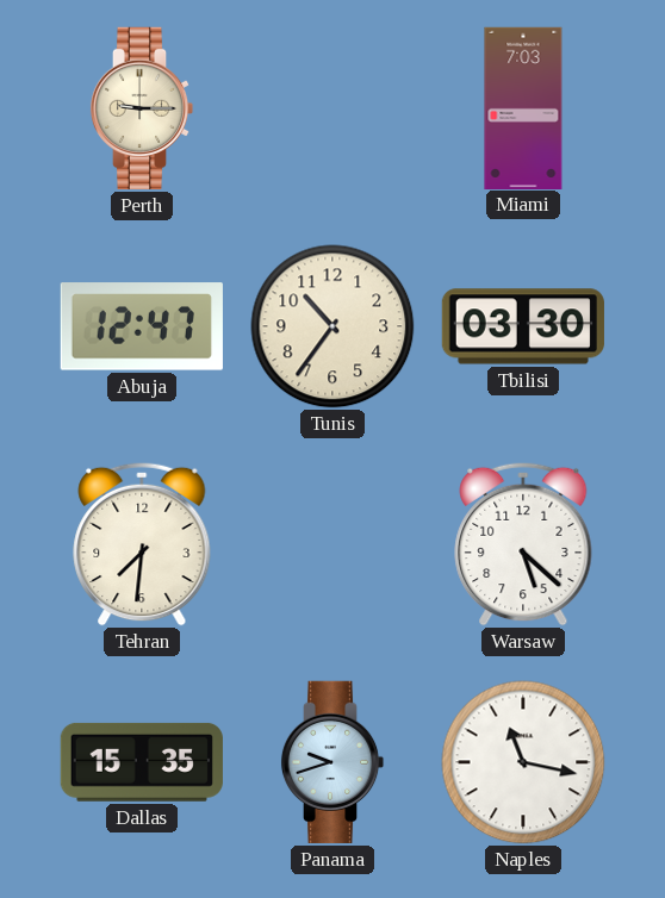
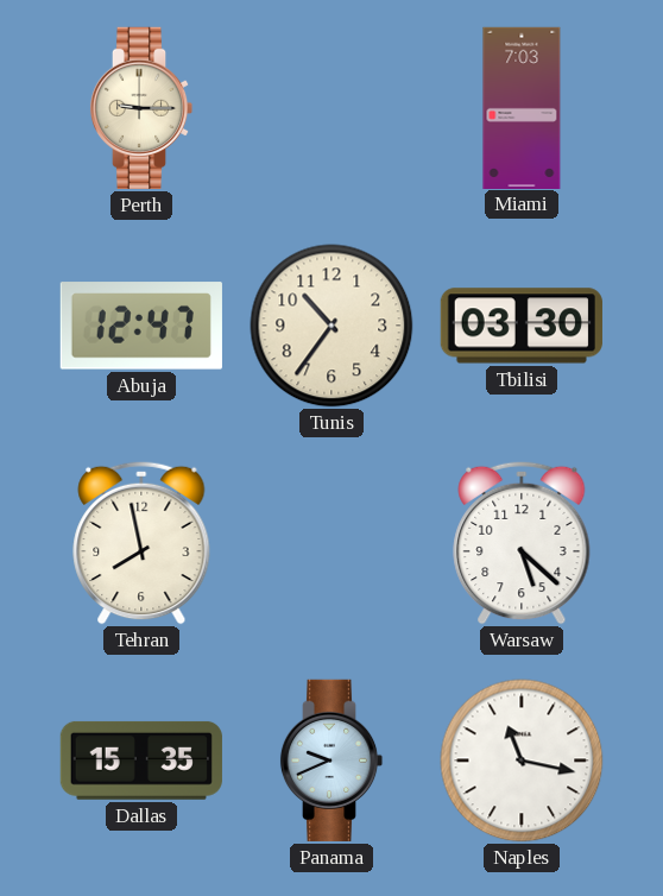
Tehran: 7:31 -> 7:58
Panama: 9:42 -> 9:41
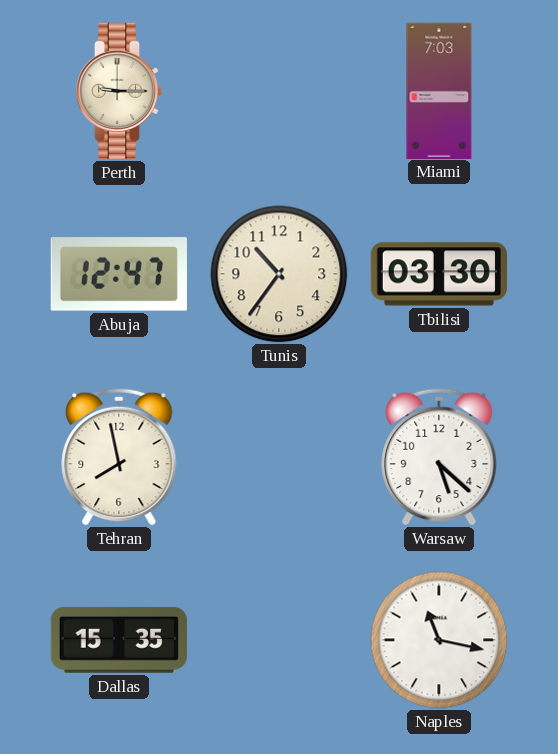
Panama: 9:41 -> none
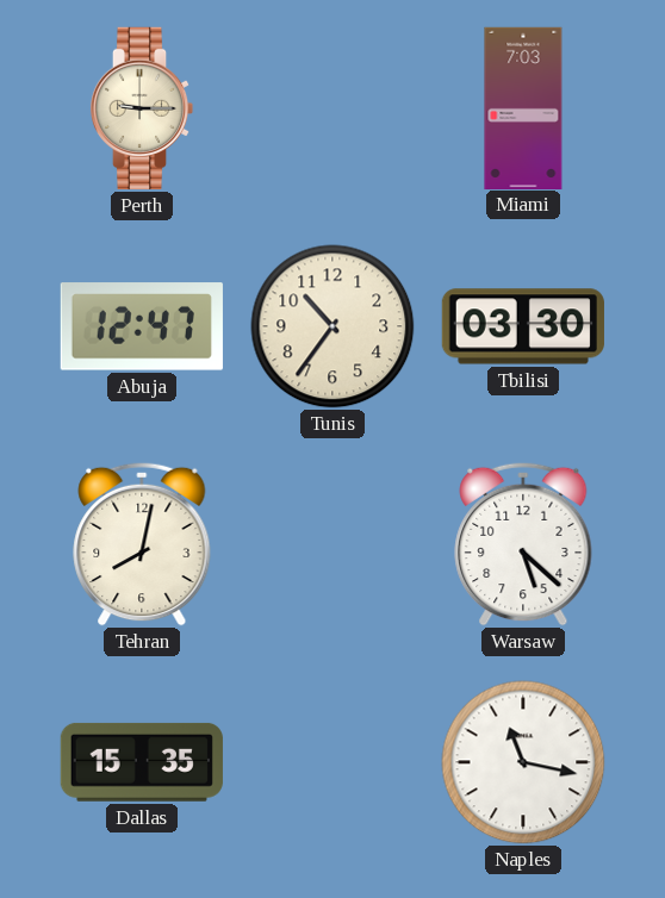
Tehran: 7:58 -> 8:02
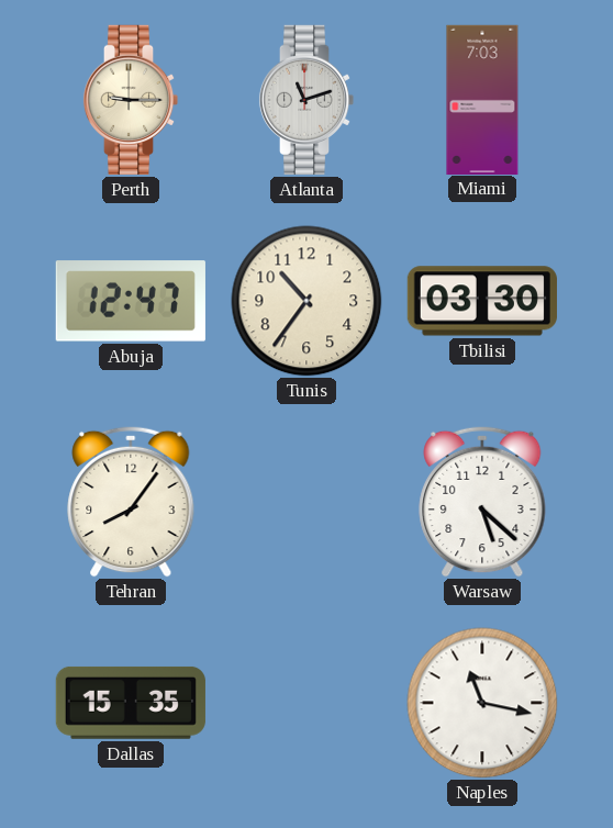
Atlanta: none -> 11:12
Tehran: 8:02 -> 8:06
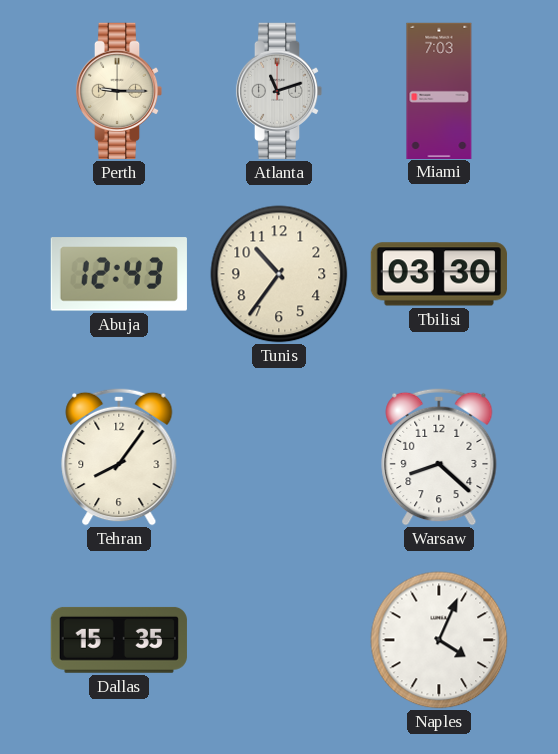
Abuja: 12:47 -> 12:43
Warsaw: 5:22 -> 8:22
Naples: 11:17 -> 4:04
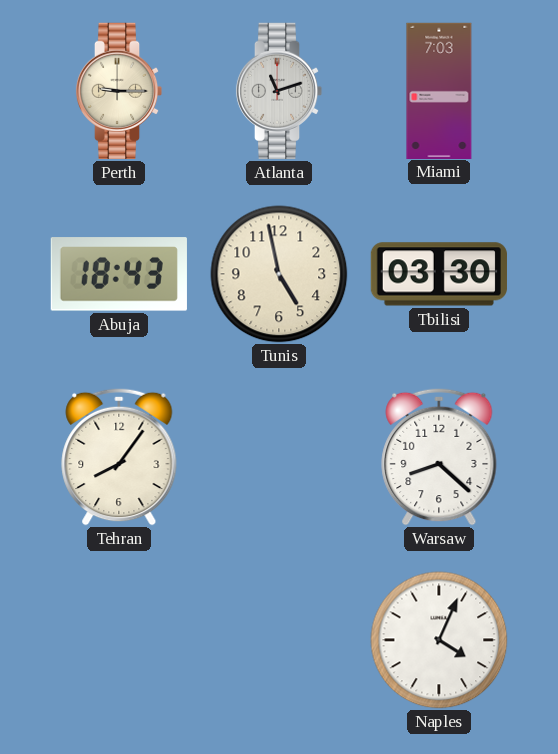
Abuja: 12:43 -> 18:43
Tunis: 10:36 -> 4:58
Dallas: 15:35 -> none
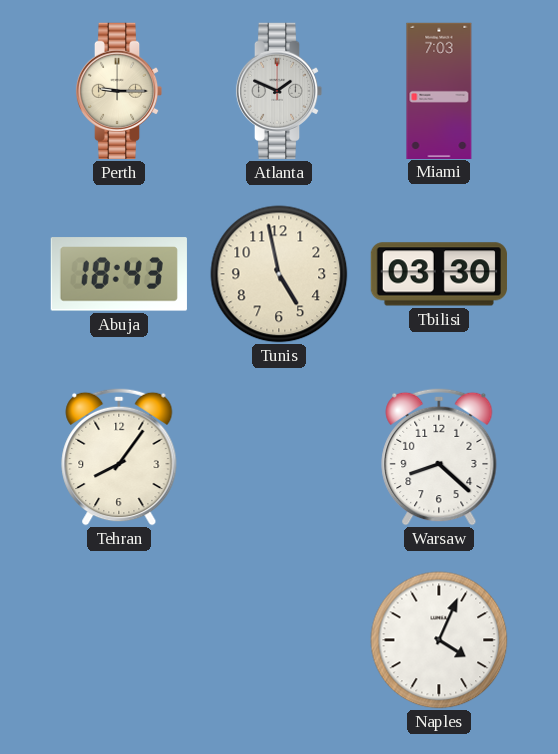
Atlanta: 11:12 -> 1:49
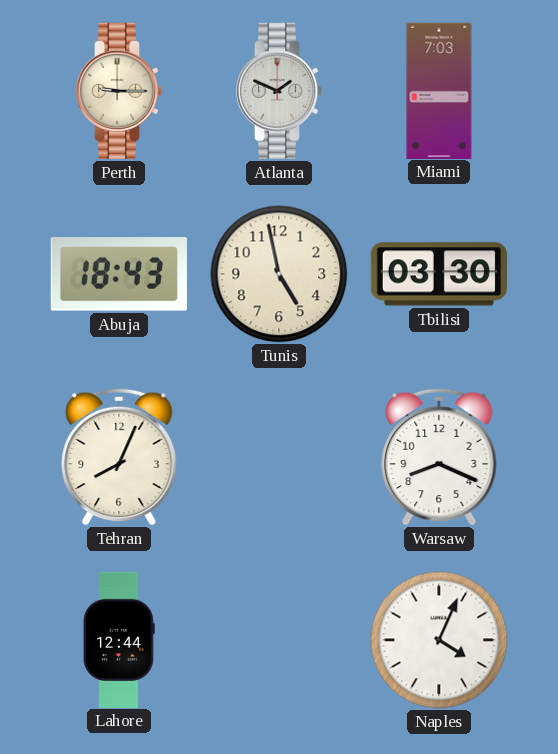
Tehran: 8:06 -> 8:04
Warsaw: 8:22 -> 8:19
Lahore: none -> 12:44
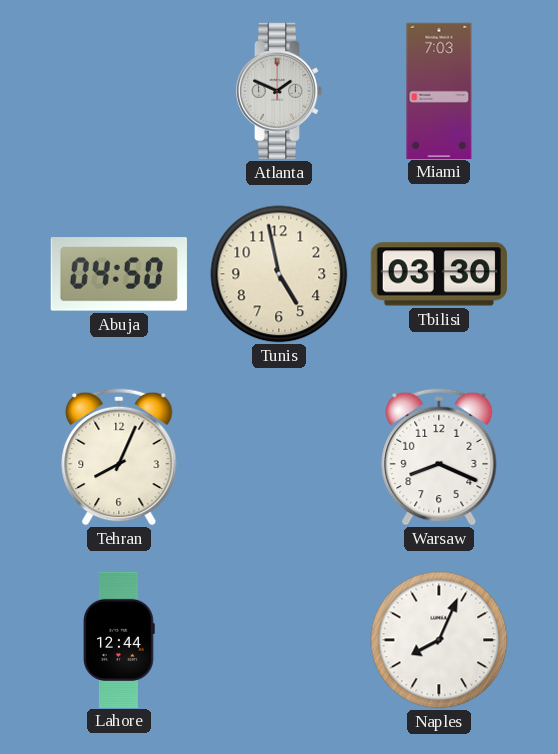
Perth: 9:15 -> none
Abuja: 18:43 -> 04:50
Naples: 4:04 -> 8:04
